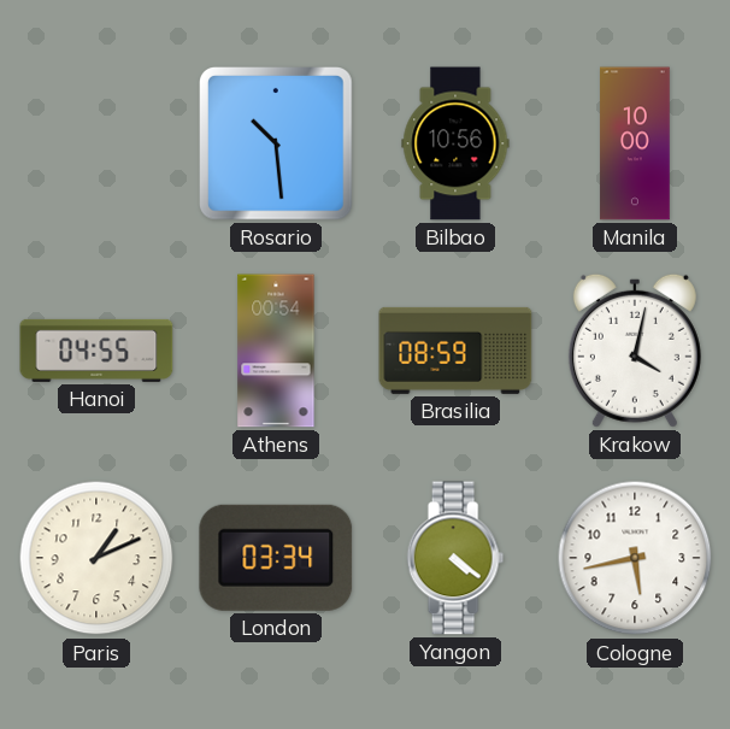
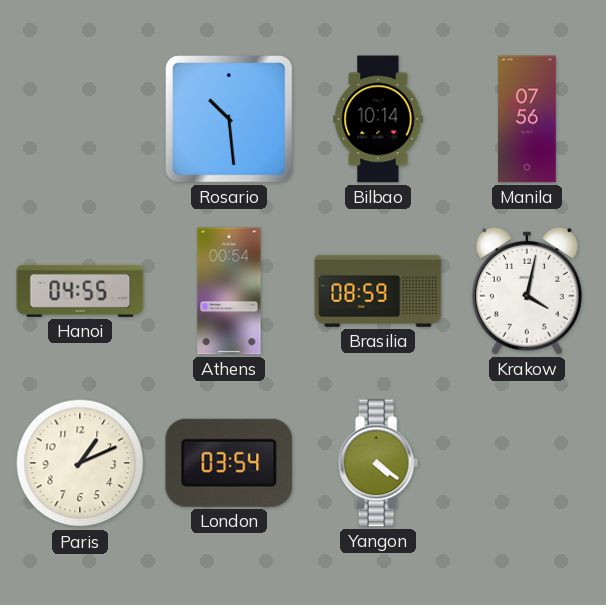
Bilbao: 10:56 -> 10:14
Manila: 10:00 -> 07:56
London: 03:34 -> 03:54
Cologne: 5:43 -> none
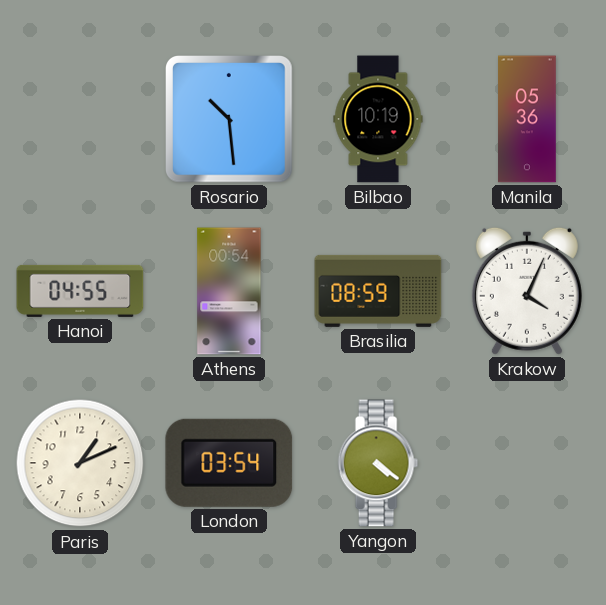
Bilbao: 10:14 -> 10:19
Manila: 07:56 -> 05:36
Krakow: 4:02 -> 4:04
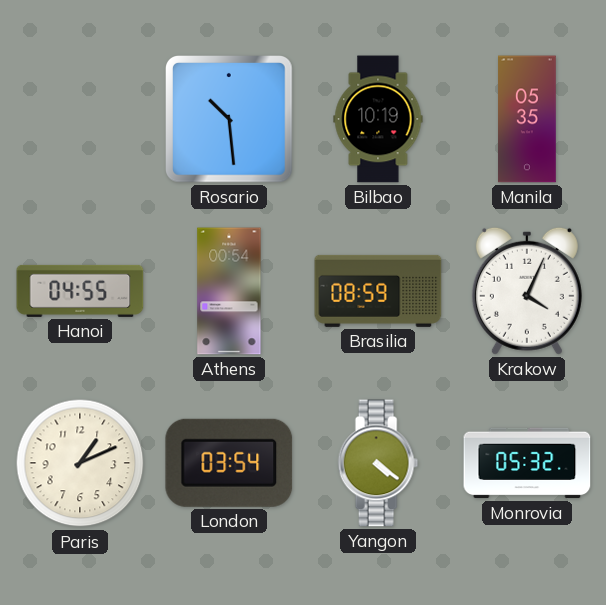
Manila: 05:36 -> 05:35
Monrovia: none -> 05:32
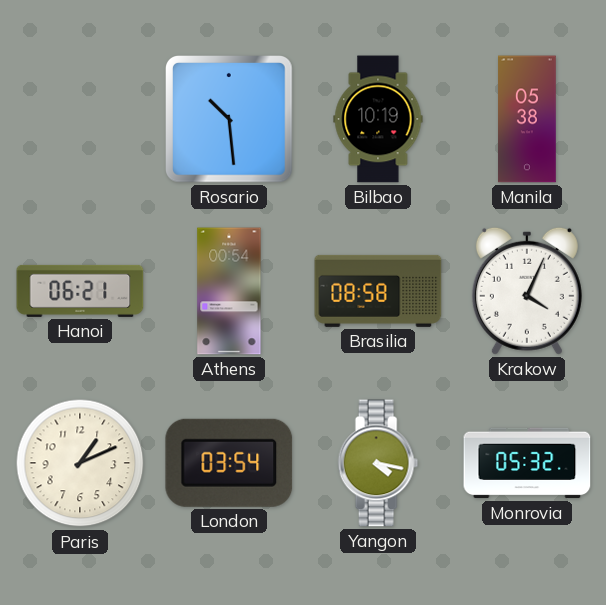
Manila: 05:35 -> 05:38
Hanoi: 04:55 -> 06:21
Brasilia: 08:59 -> 08:58
Yangon: 4:21 -> 4:17
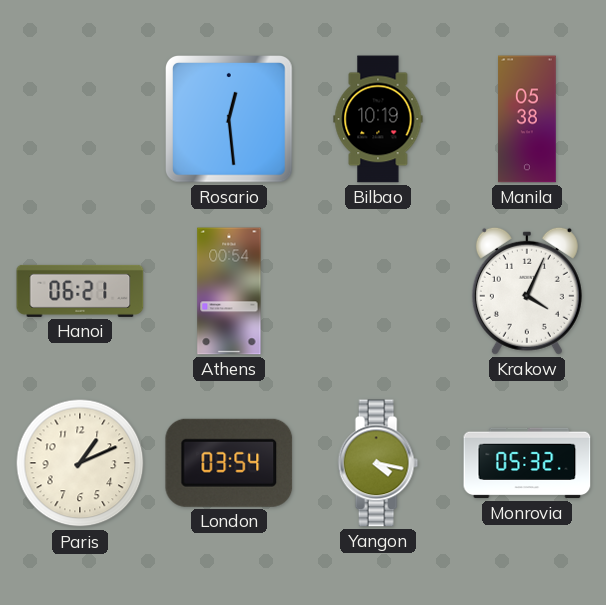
Rosario: 10:29 -> 12:29
Brasilia: 08:58 -> none
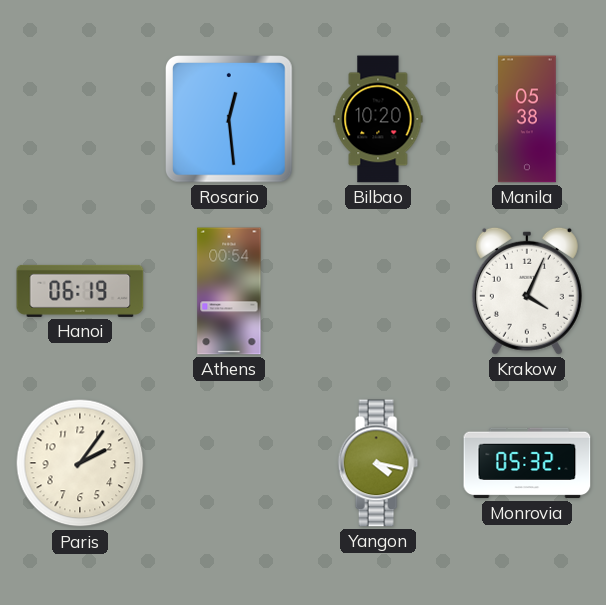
Bilbao: 10:19 -> 10:20
Hanoi: 06:21 -> 06:19
Paris: 1:11 -> 2:06
London: 03:54 -> none
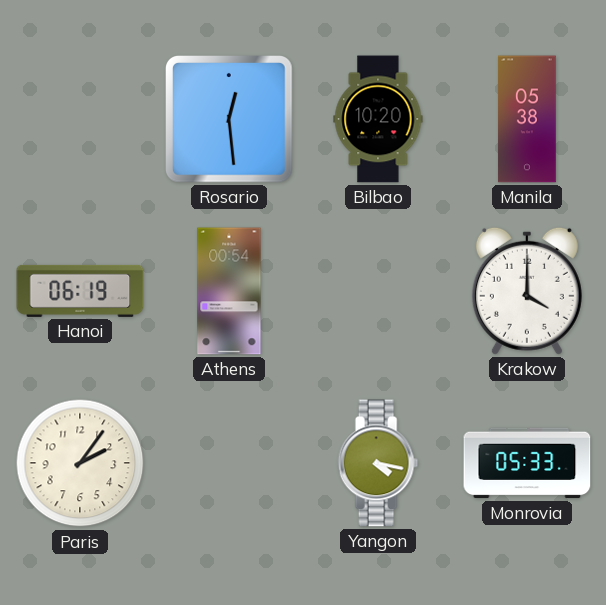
Krakow: 4:04 -> 4:00
Monrovia: 05:32 -> 05:33
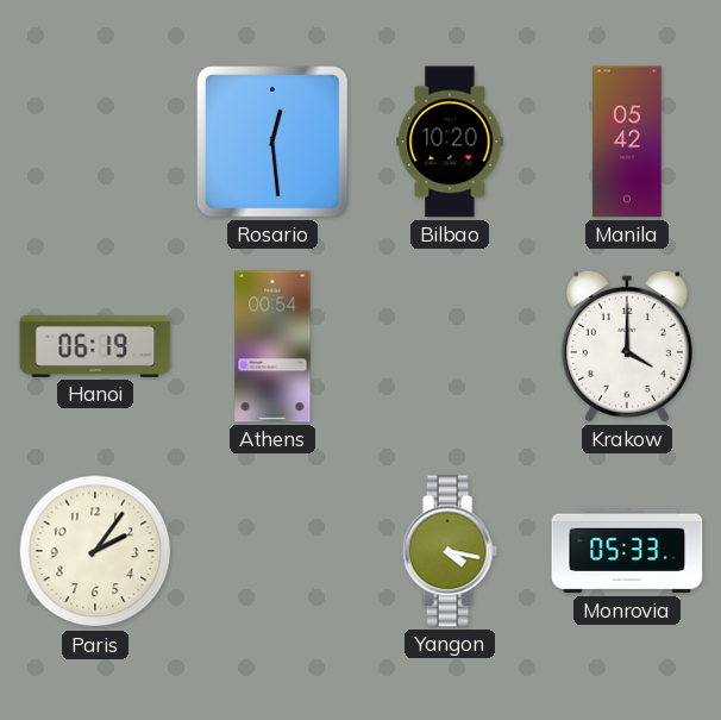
Manila: 05:38 -> 05:42
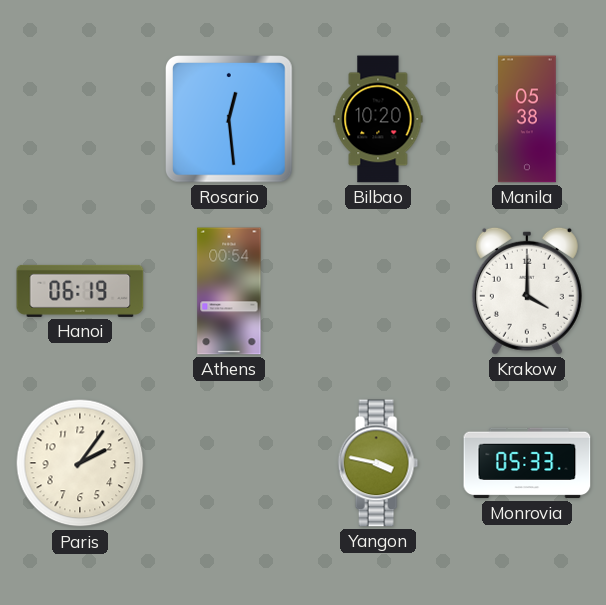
Manila: 05:42 -> 05:38
Yangon: 4:17 -> 3:47
